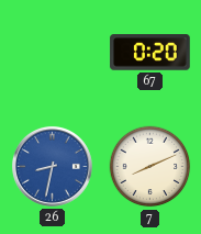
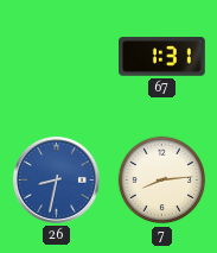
67: 0:20 -> 1:31
7: 8:11 -> 8:14
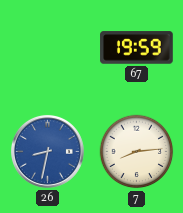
67: 1:31 -> 19:59
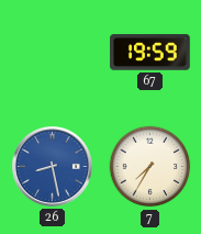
26: 8:32 -> 8:28
7: 8:14 -> 7:35
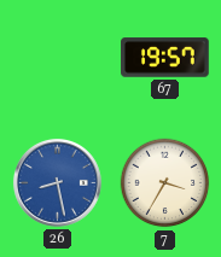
67: 19:59 -> 19:57
7: 7:35 -> 3:35
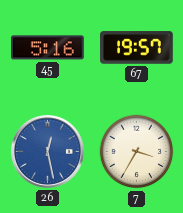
45: none -> 5:16
26: 8:28 -> 12:28
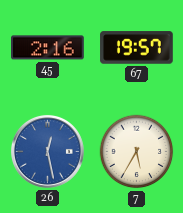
45: 5:16 -> 2:16
7: 3:35 -> 5:35
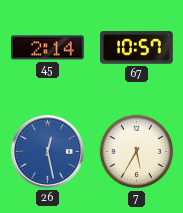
45: 2:16 -> 2:14
67: 19:57 -> 10:57
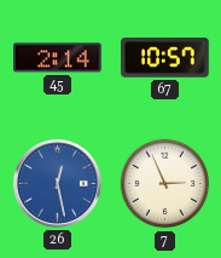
7: 5:35 -> 2:56
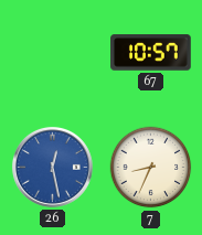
45: 2:14 -> none
7: 2:56 -> 8:34
